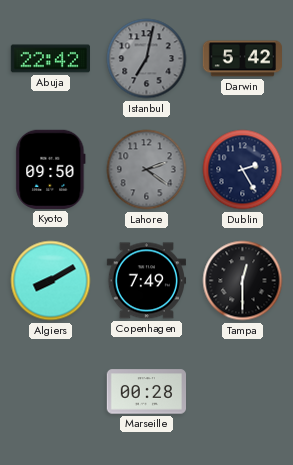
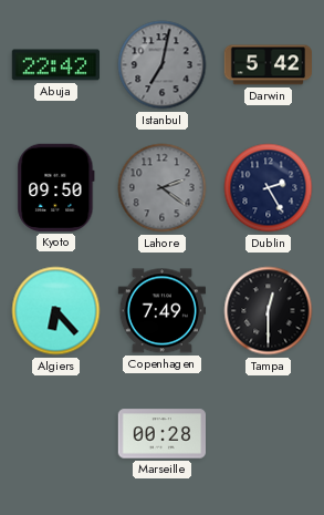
Algiers: 8:10 -> 6:23
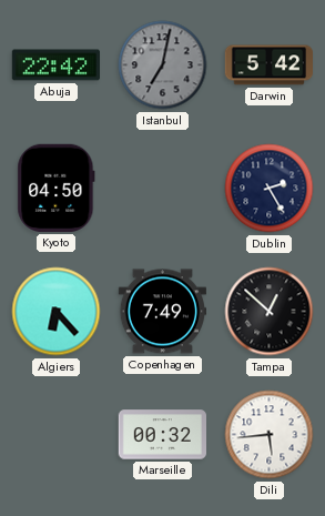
Kyoto: 09:50 -> 04:50
Lahore: 2:21 -> none
Tampa: 12:30 -> 12:52
Marseille: 00:28 -> 00:32
Dili: none -> 5:44
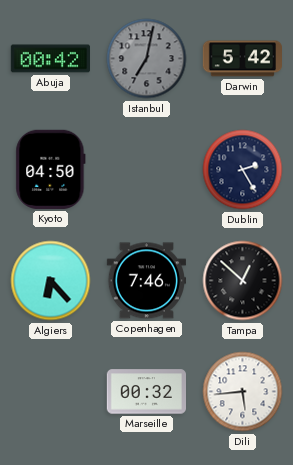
Abuja: 22:42 -> 00:42
Copenhagen: 7:49 -> 7:46
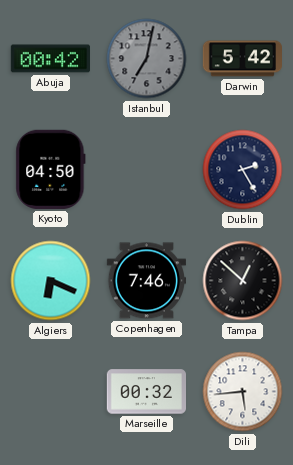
Algiers: 6:23 -> 6:19
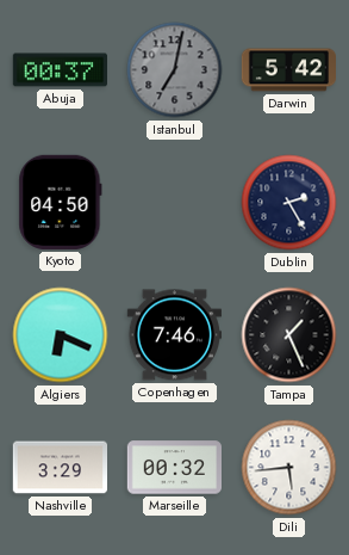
Abuja: 00:42 -> 00:37
Tampa: 12:52 -> 1:26
Nashville: none -> 3:29
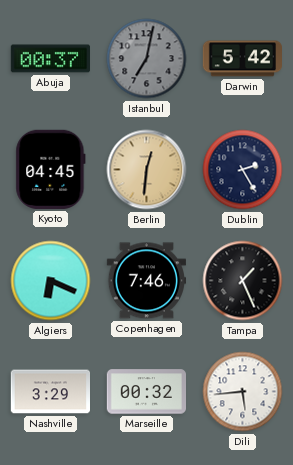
Kyoto: 04:50 -> 04:45
Berlin: none -> 12:31
